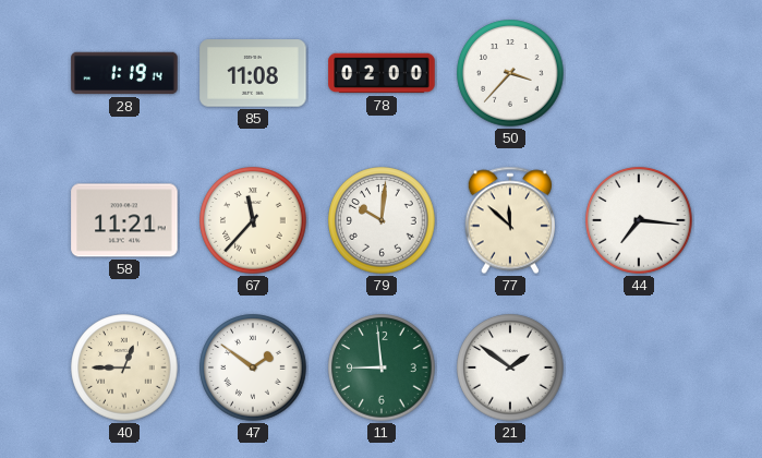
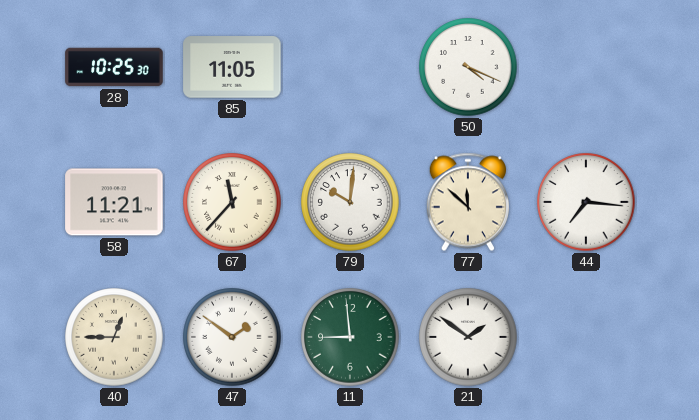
28: 1:19 -> 10:25
85: 11:08 -> 11:05
78: 02:00 -> none
50: 3:37 -> 4:19
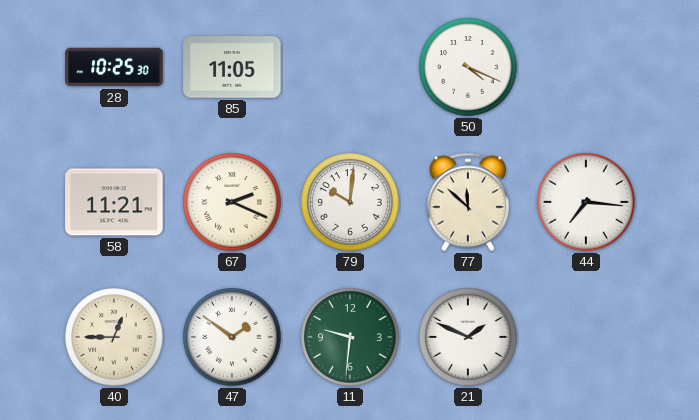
67: 11:37 -> 2:19
11: 8:59 -> 9:31
21: 1:51 -> 1:49
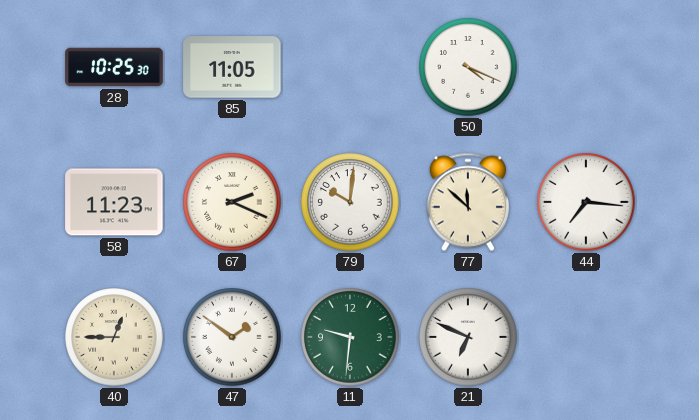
58: 11:21 -> 11:23
21: 1:49 -> 6:49
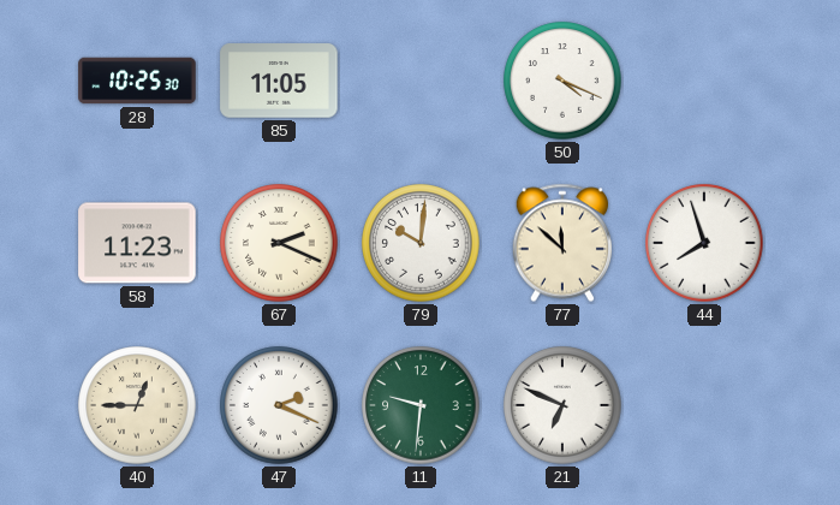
44: 7:16 -> 7:57
47: 1:51 -> 2:19
